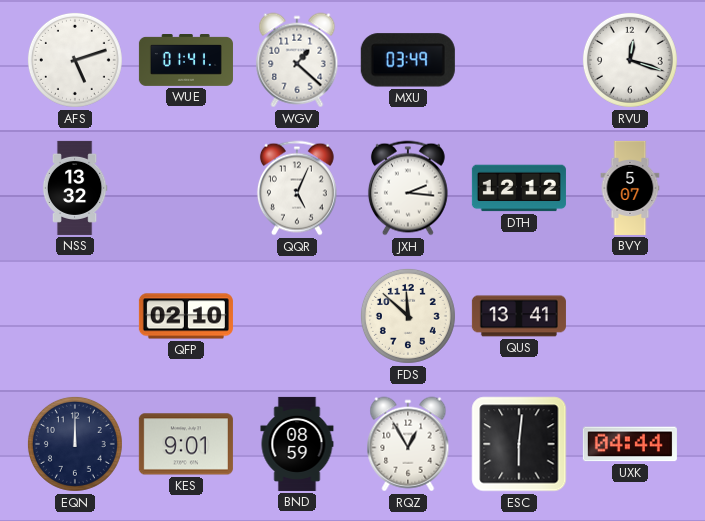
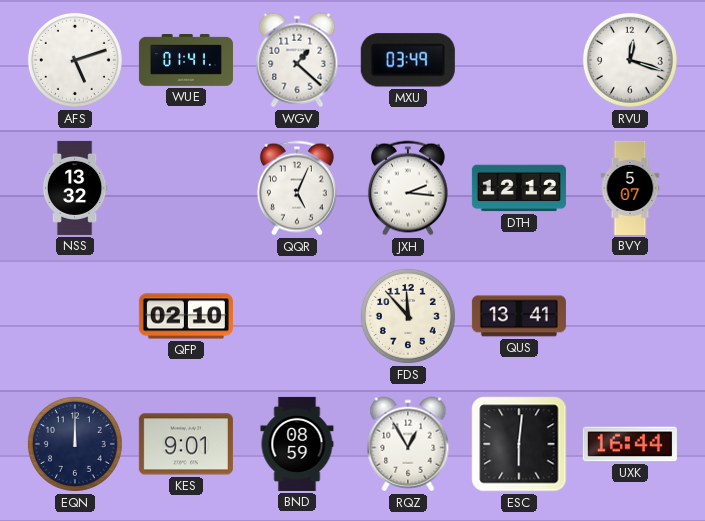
FDS: 11:52 -> 11:53
UXK: 04:44 -> 16:44
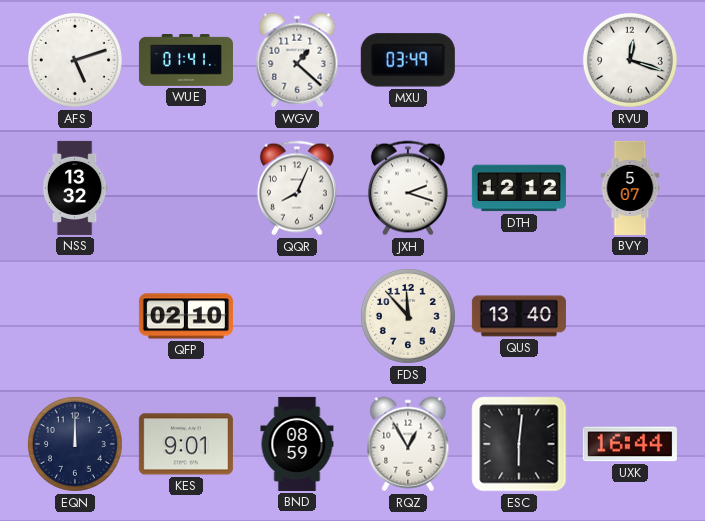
QQR: 5:04 -> 8:04
JXH: 2:16 -> 2:18
QUS: 13:41 -> 13:40
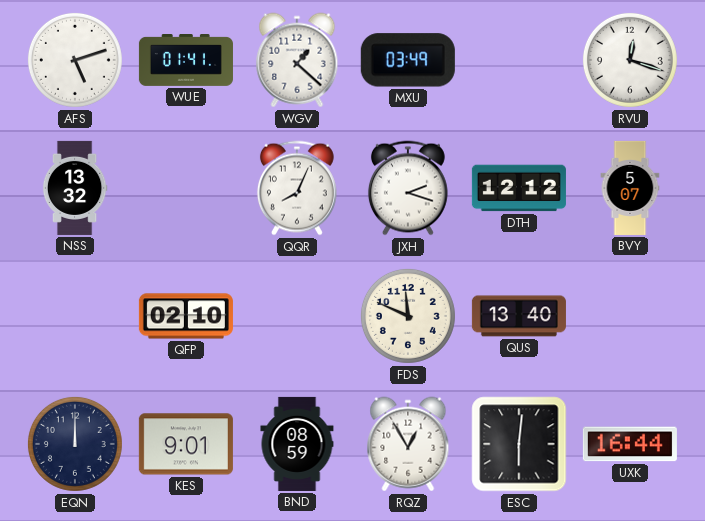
FDS: 11:53 -> 11:49
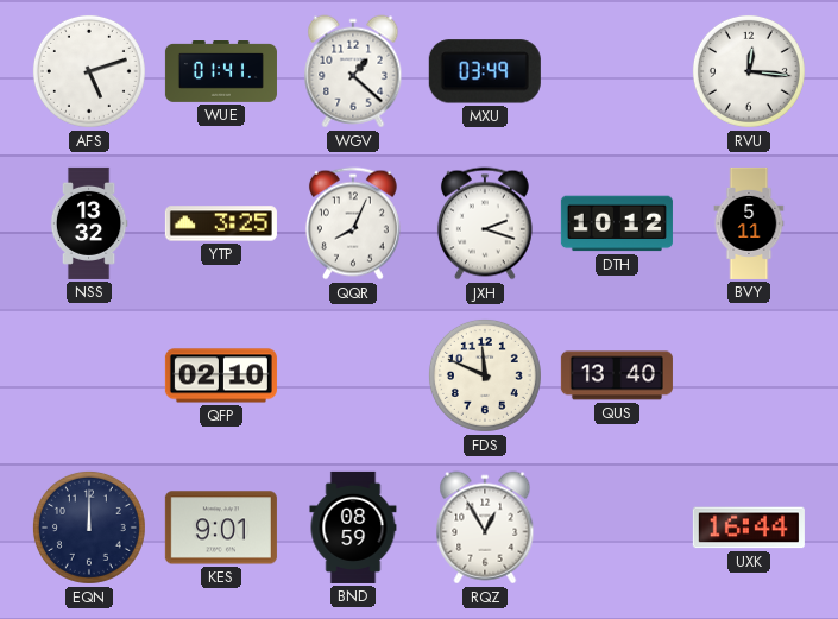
RVU: 12:18 -> 12:16
YTP: none -> 3:25
DTH: 12:12 -> 10:12
BVY: 5:07 -> 5:11
ESC: 6:01 -> none
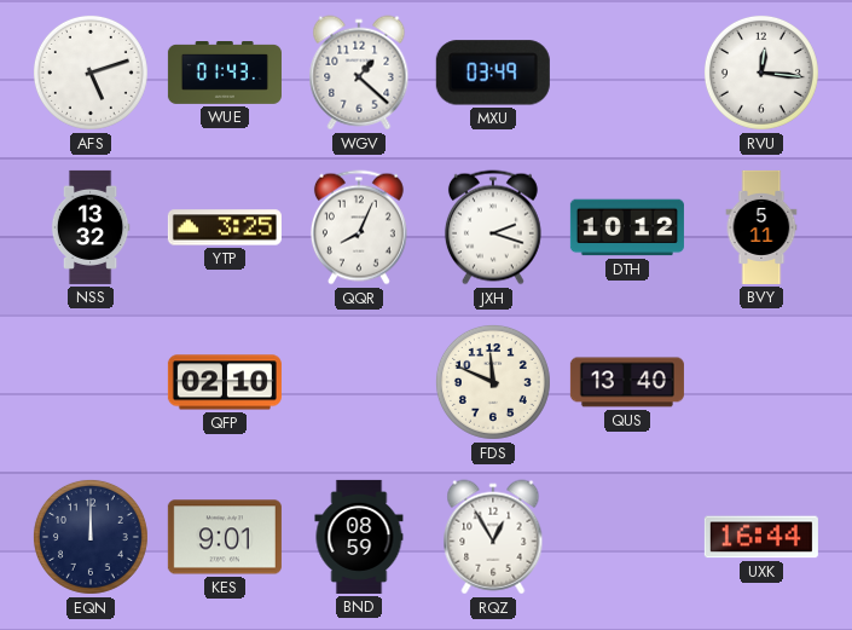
WUE: 01:41 -> 01:43
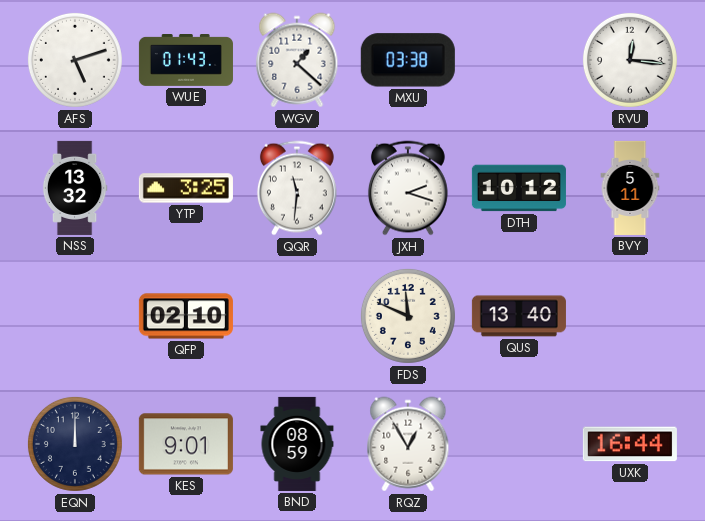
MXU: 03:49 -> 03:38
QQR: 8:04 -> 11:31
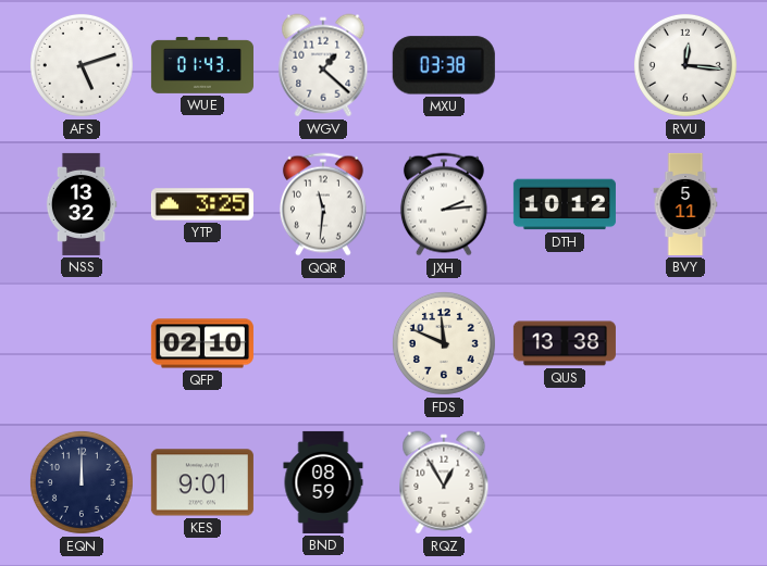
JXH: 2:18 -> 2:14
QUS: 13:40 -> 13:38
UXK: 16:44 -> none
